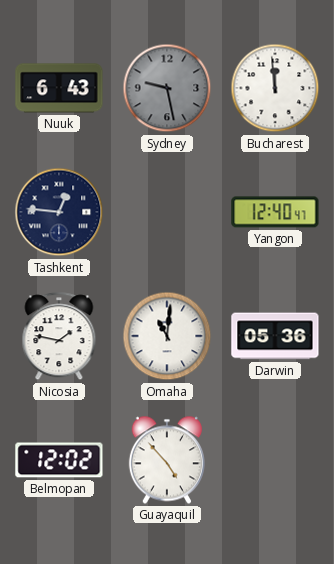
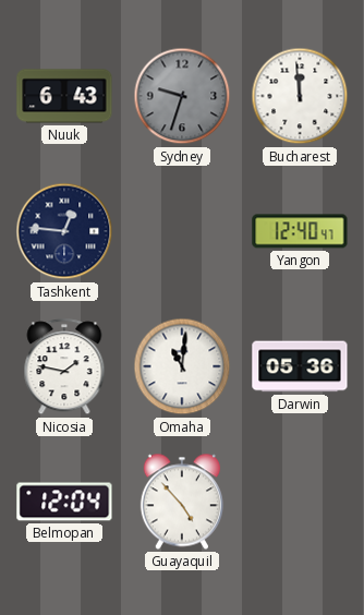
Sydney: 9:28 -> 9:33
Belmopan: 12:02 -> 12:04
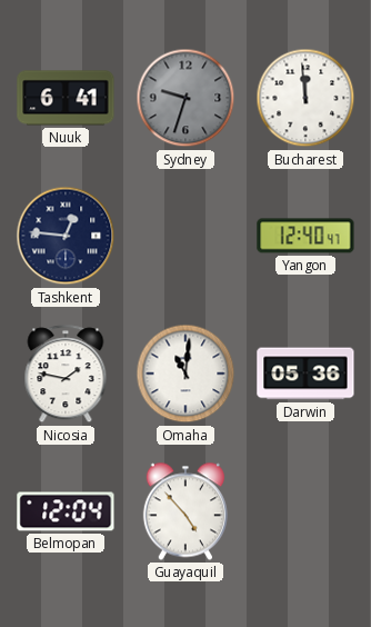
Nuuk: 6:43 -> 6:41
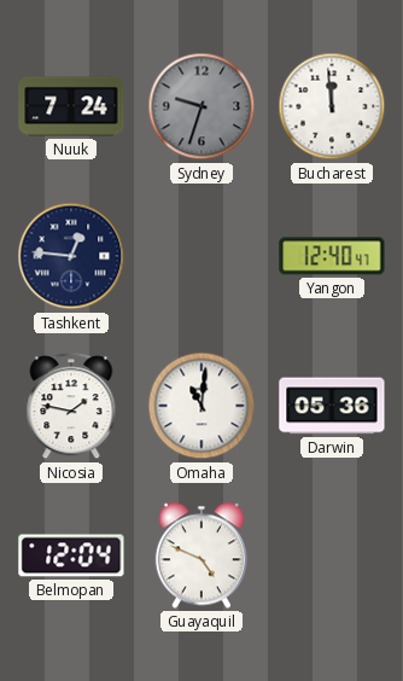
Nuuk: 6:41 -> 7:24
Guayaquil: 4:53 -> 4:49
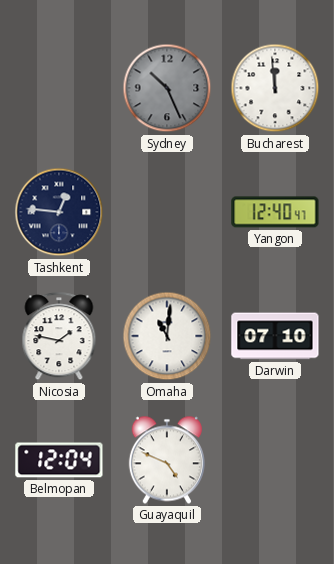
Nuuk: 7:24 -> none
Sydney: 9:33 -> 10:26
Darwin: 05:36 -> 07:10
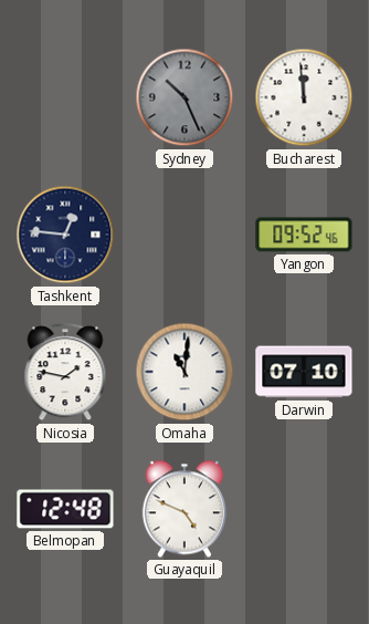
Yangon: 12:40 -> 09:52
Belmopan: 12:04 -> 12:48
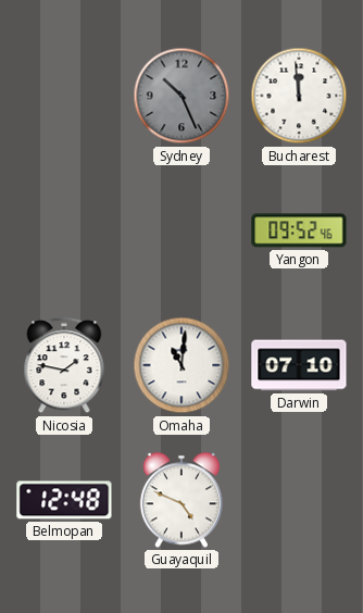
Tashkent: 12:46 -> none
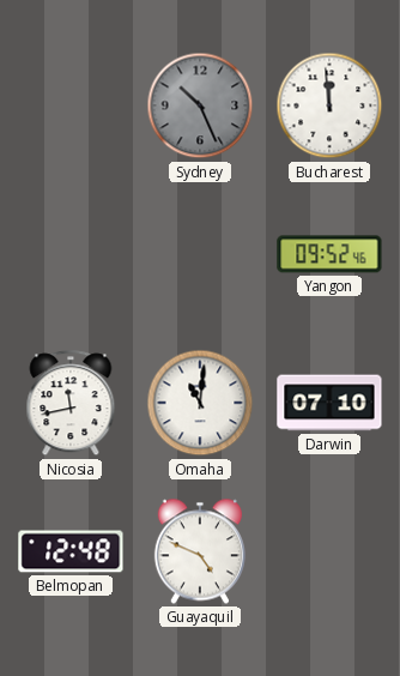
Nicosia: 1:47 -> 11:43
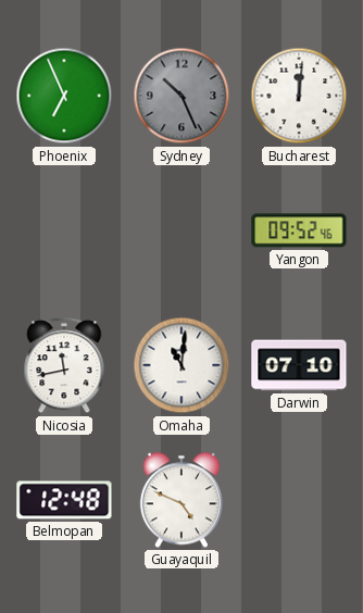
Phoenix: none -> 6:56
Bucharest: 11:59 -> 12:01
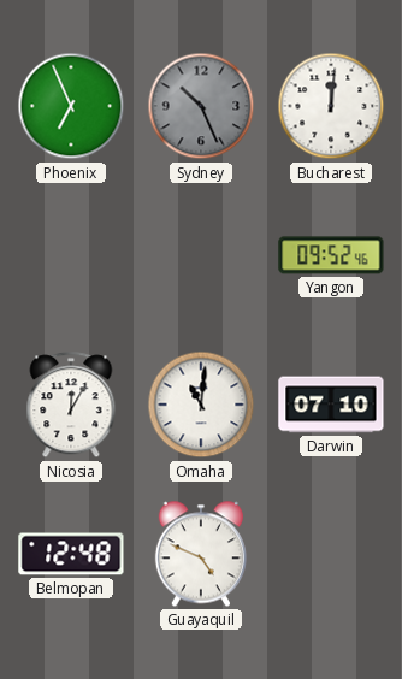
Nicosia: 11:43 -> 12:05
